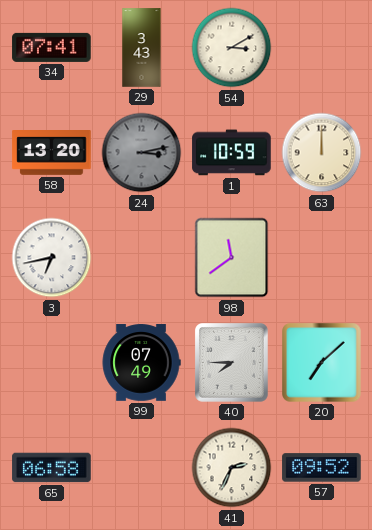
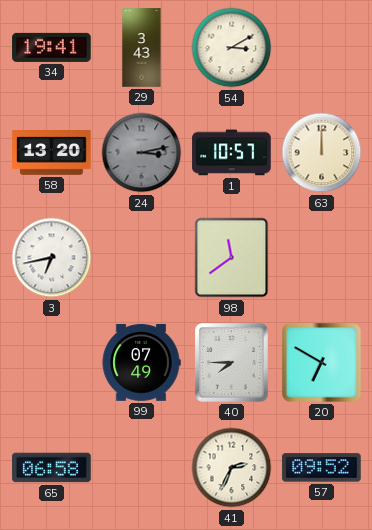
34: 07:41 -> 19:41
1: 10:59 -> 10:57
20: 7:08 -> 6:50
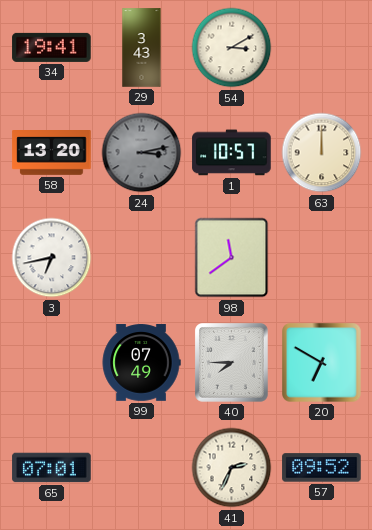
65: 06:58 -> 07:01
